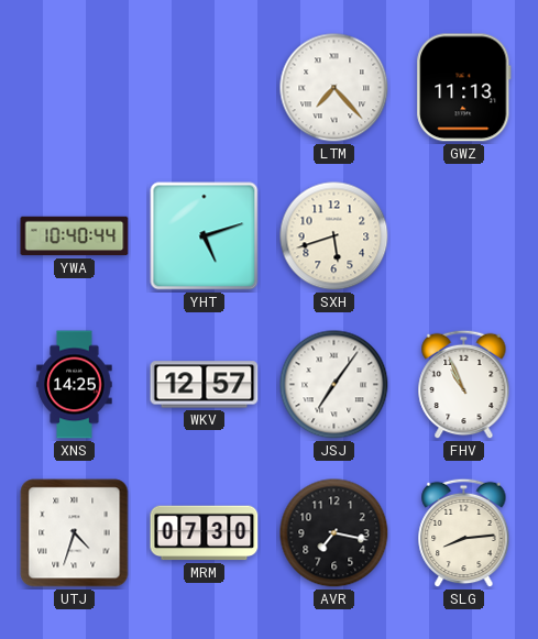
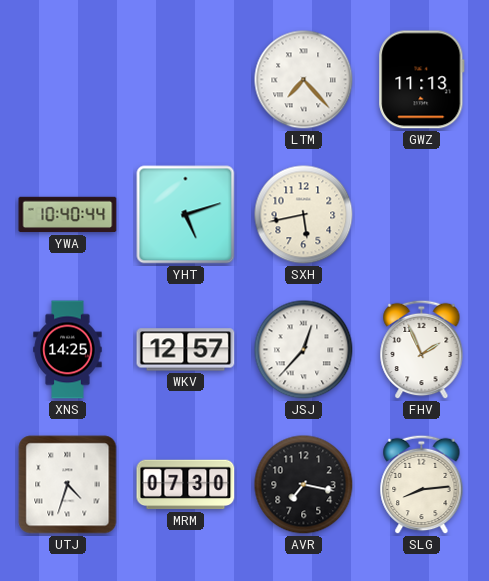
SXH: 5:42 -> 5:43
JSJ: 7:06 -> 12:37
FHV: 10:56 -> 1:56
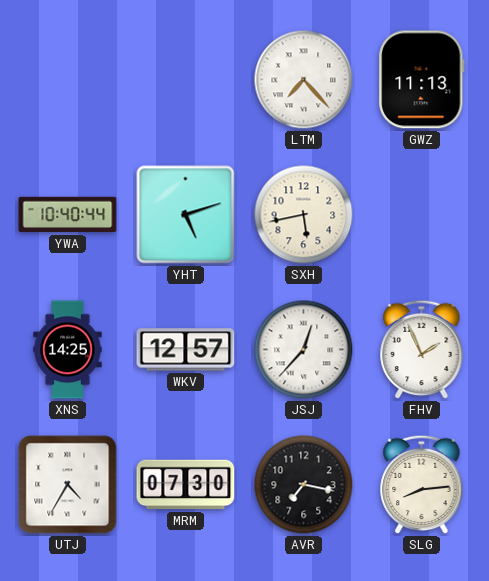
UTJ: 4:33 -> 4:35
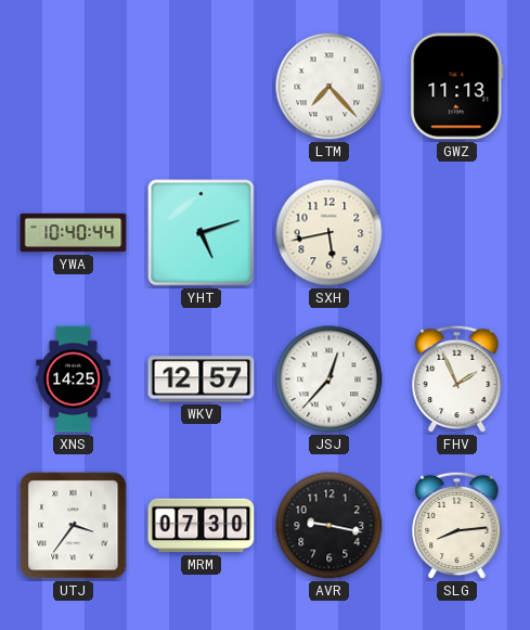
UTJ: 4:35 -> 3:36
AVR: 7:17 -> 9:17
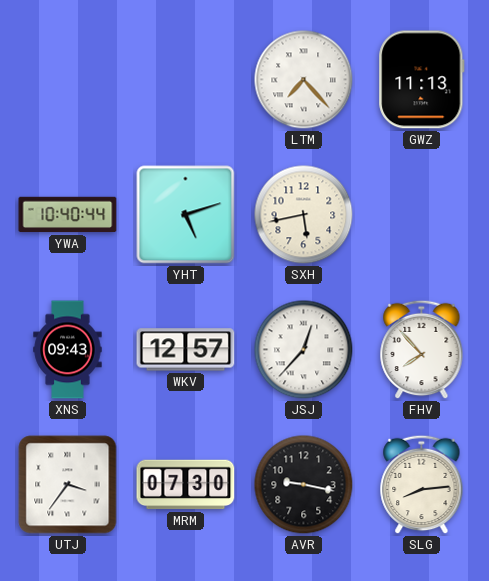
XNS: 14:25 -> 09:43
FHV: 1:56 -> 7:53
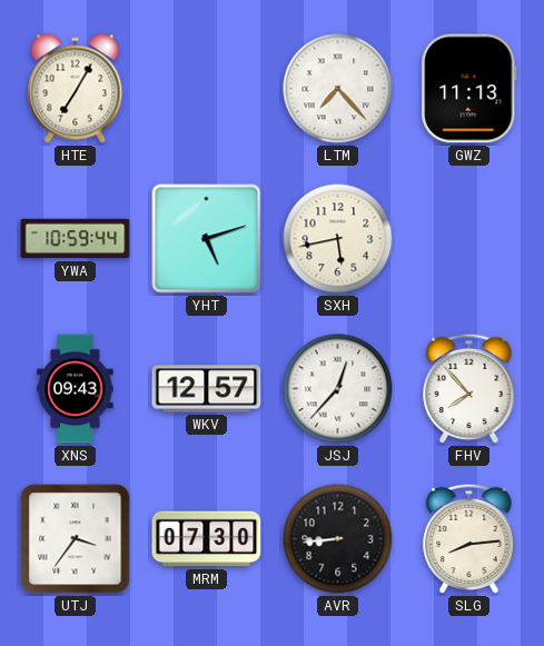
HTE: none -> 7:05
YWA: 10:40 -> 10:59
AVR: 9:17 -> 8:44
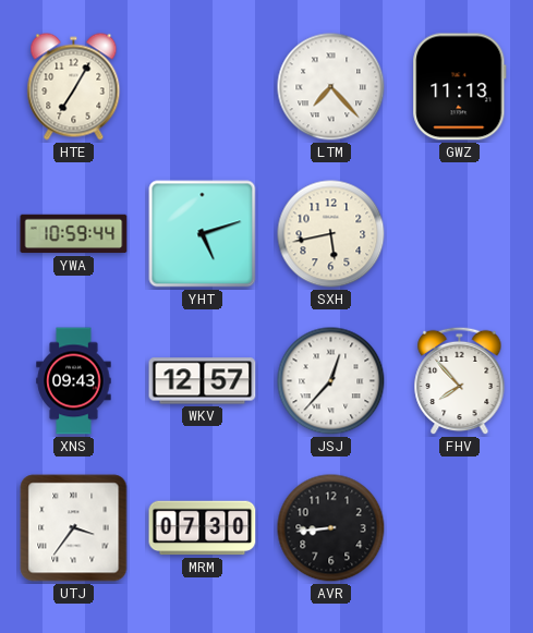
SLG: 8:14 -> none
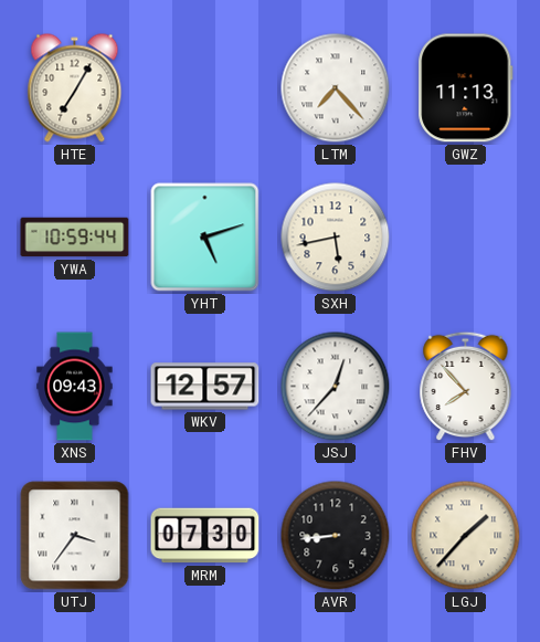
LGJ: none -> 1:37
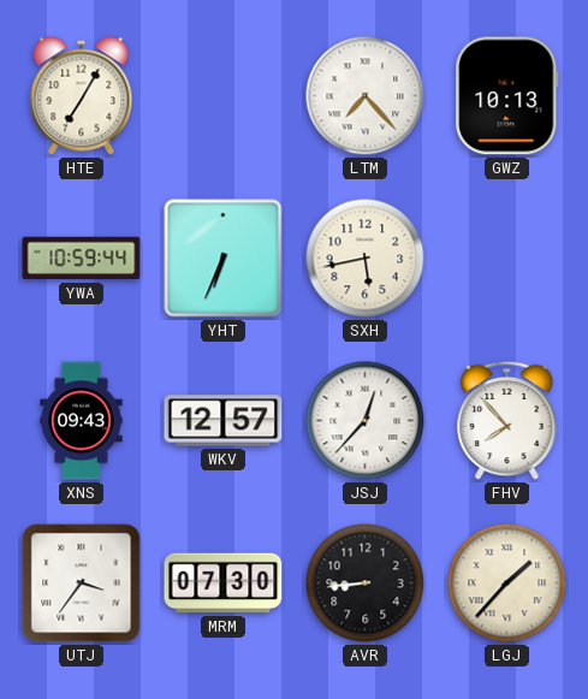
GWZ: 11:13 -> 10:13
YHT: 5:12 -> 6:34
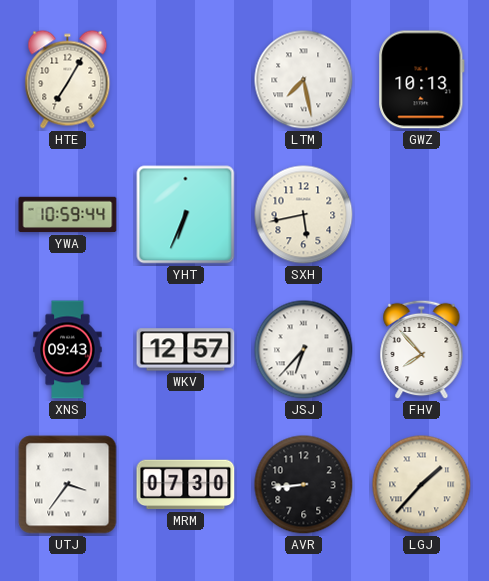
LTM: 7:23 -> 7:28
JSJ: 12:37 -> 6:37
